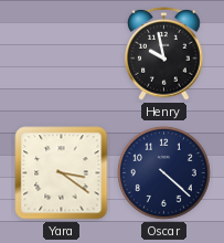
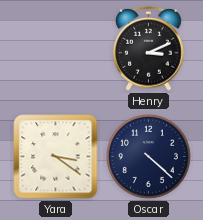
Henry: 9:58 -> 3:11
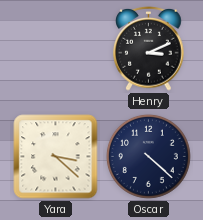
Yara: 3:21 -> 3:22
